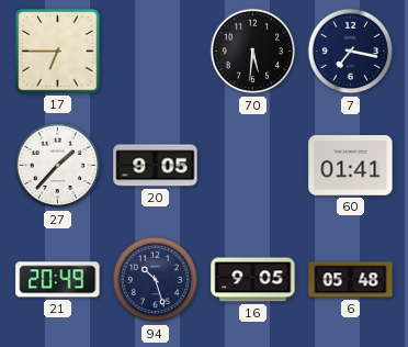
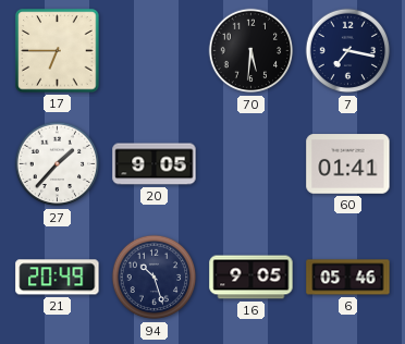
6: 05:48 -> 05:46
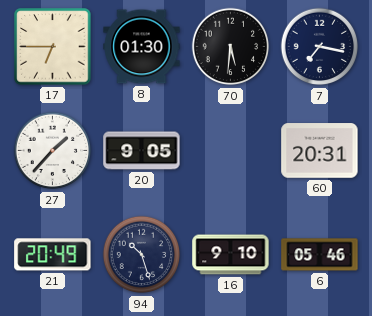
8: none -> 01:30
60: 01:41 -> 20:31
16: 9:05 -> 9:10
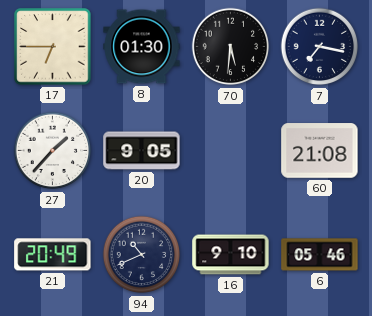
60: 20:31 -> 21:08
94: 10:27 -> 10:41
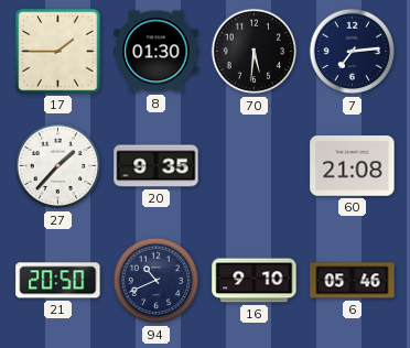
17: 6:45 -> 1:45
7: 7:17 -> 7:14
20: 9:05 -> 9:35
21: 20:49 -> 20:50
